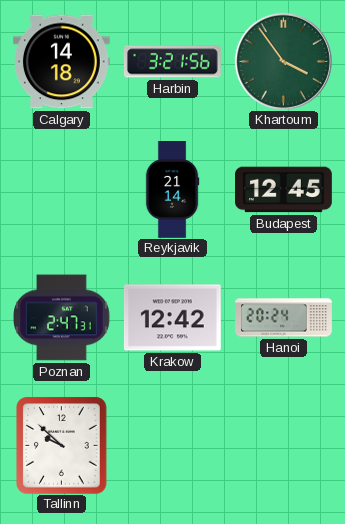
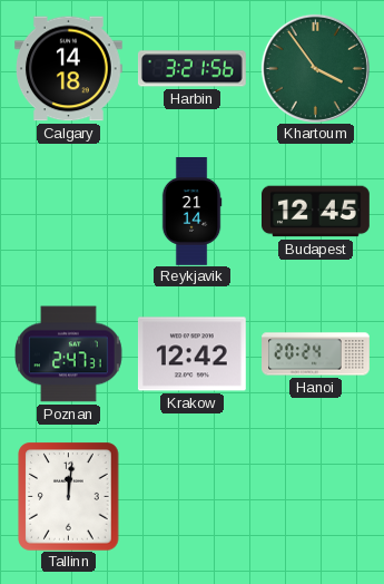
Tallinn: 9:52 -> 12:01
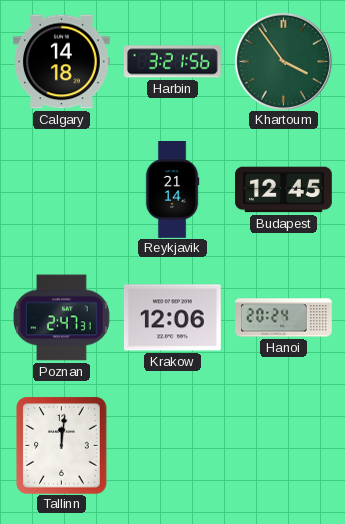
Krakow: 12:42 -> 12:06
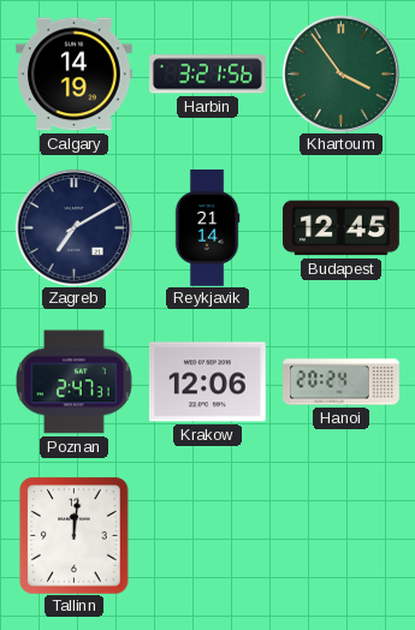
Calgary: 14:18 -> 14:19
Zagreb: none -> 7:10
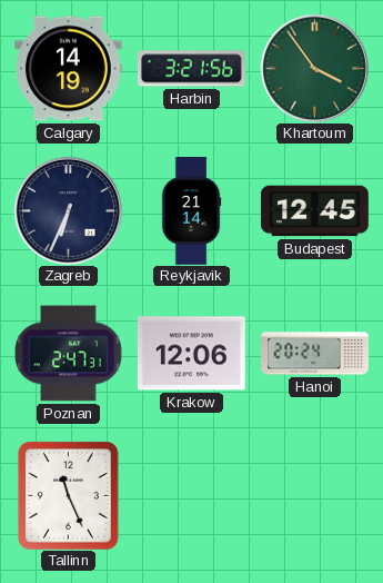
Zagreb: 7:10 -> 6:34
Tallinn: 12:01 -> 11:26
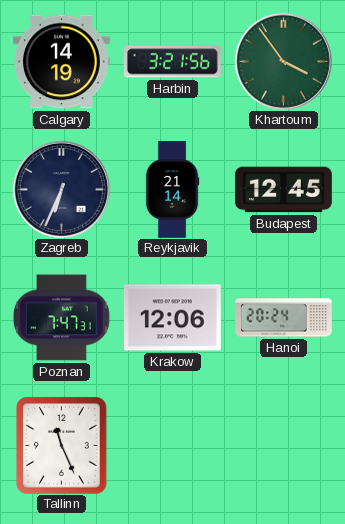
Poznan: 2:47 -> 7:47
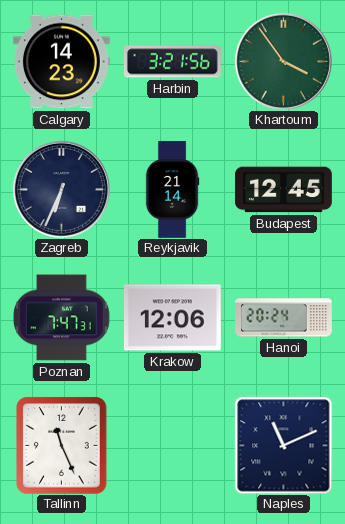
Calgary: 14:19 -> 14:23
Naples: none -> 11:11
